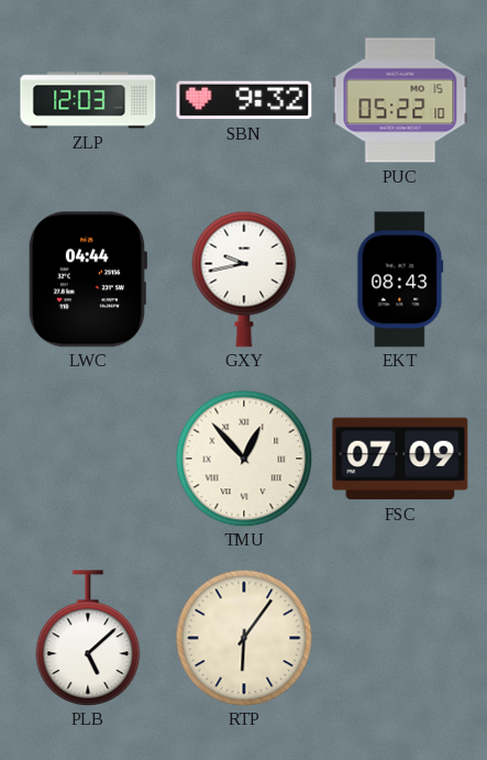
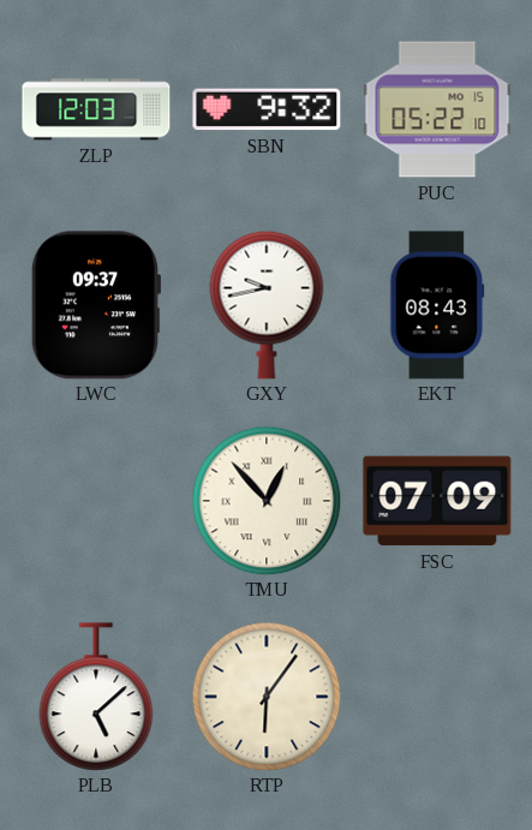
LWC: 04:44 -> 09:37
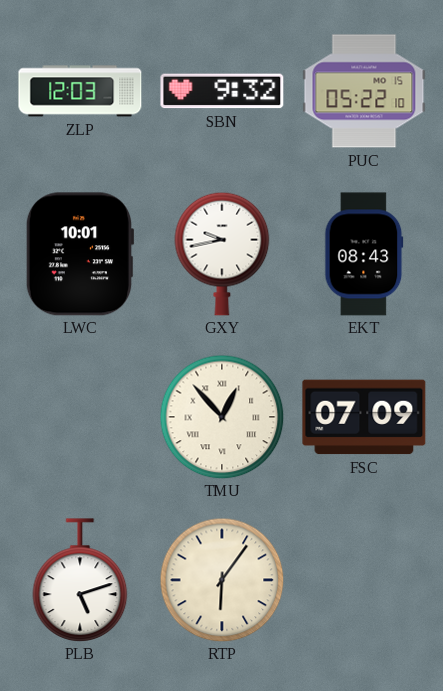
LWC: 09:37 -> 10:01
PLB: 5:08 -> 5:12
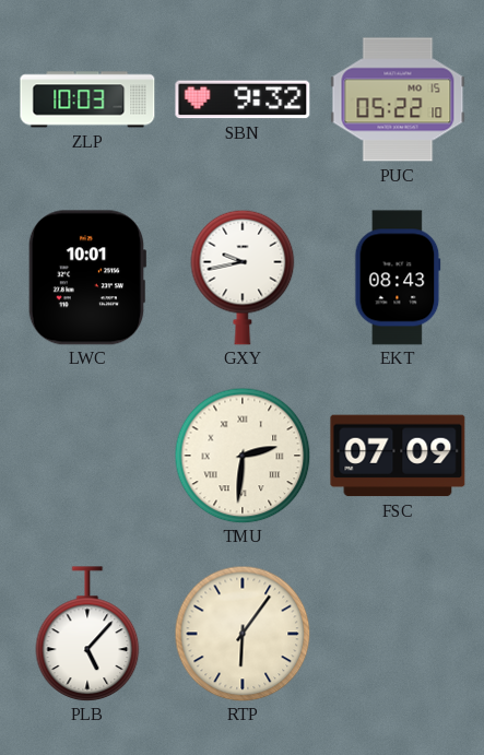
ZLP: 12:03 -> 10:03
TMU: 12:53 -> 2:31
PLB: 5:12 -> 5:07
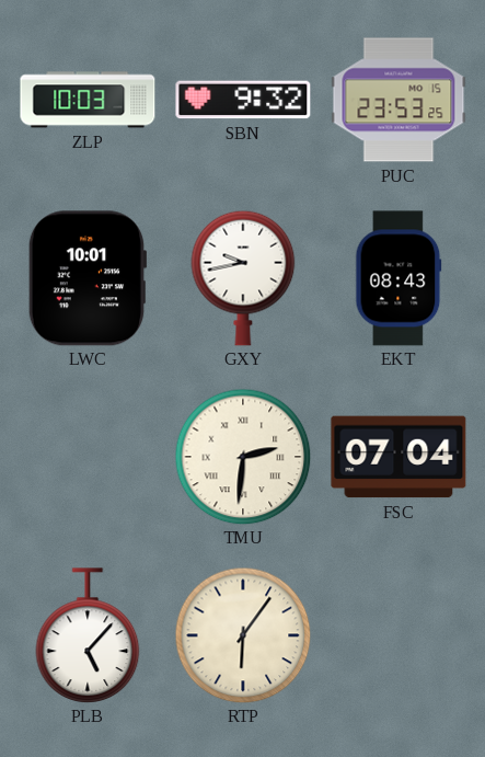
PUC: 05:22 -> 23:53
FSC: 07:09 -> 07:04
